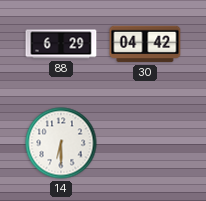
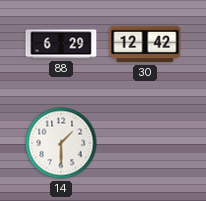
30: 04:42 -> 12:42
14: 6:30 -> 1:30
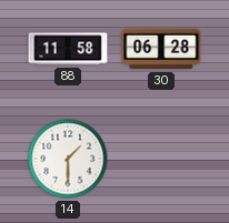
88: 6:29 -> 11:58
30: 12:42 -> 06:28
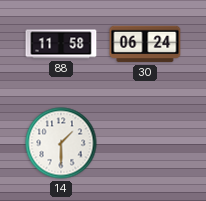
30: 06:28 -> 06:24
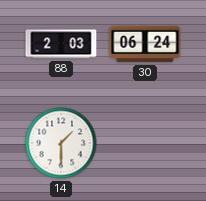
88: 11:58 -> 2:03
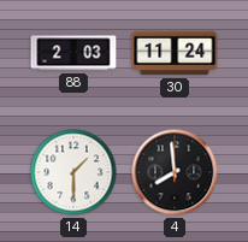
30: 06:24 -> 11:24
4: none -> 7:59
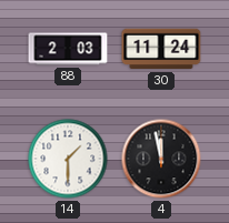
4: 7:59 -> 11:58
